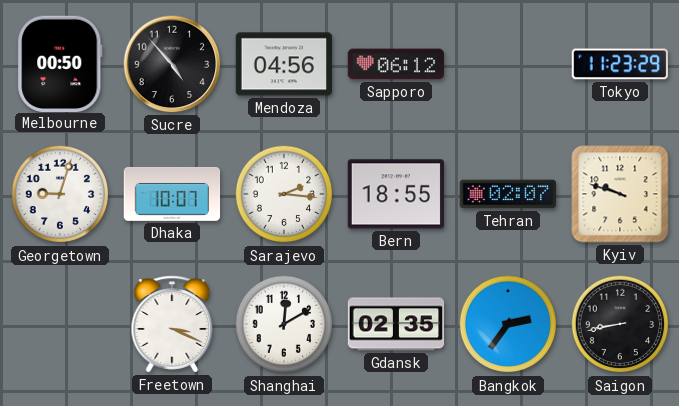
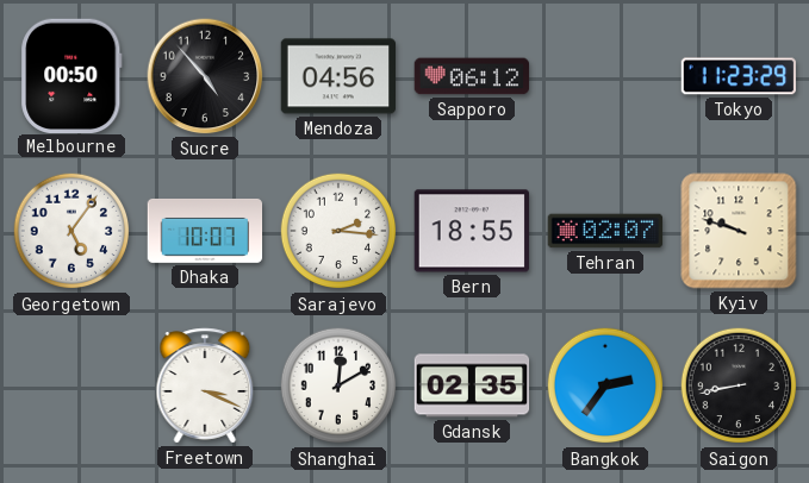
Georgetown: 9:03 -> 5:06
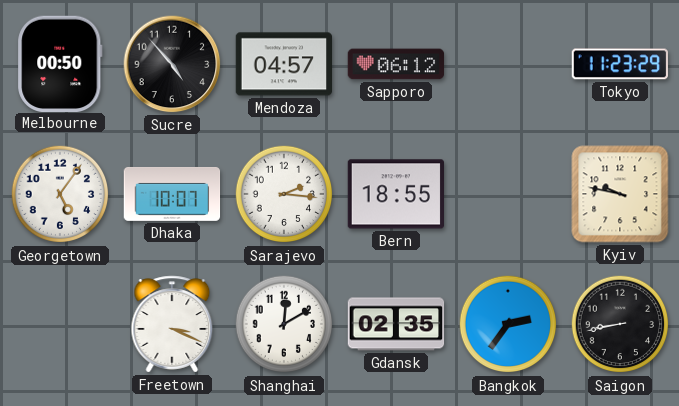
Mendoza: 04:56 -> 04:57
Tehran: 02:07 -> none
Kyiv: 9:48 -> 9:47
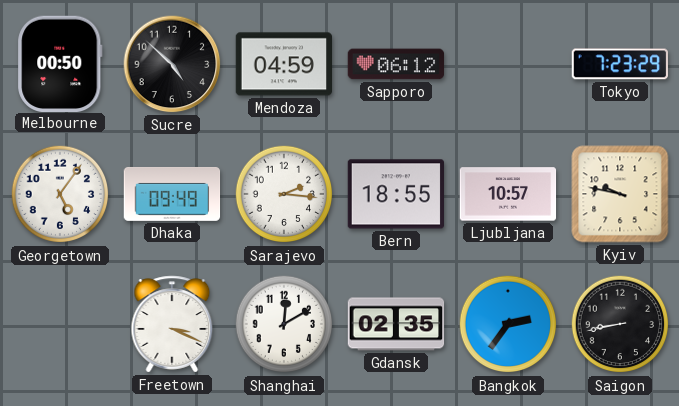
Sucre: 4:53 -> 4:52
Mendoza: 04:57 -> 04:59
Tokyo: 11:23 -> 7:23
Dhaka: 10:07 -> 09:49
Ljubljana: none -> 10:57
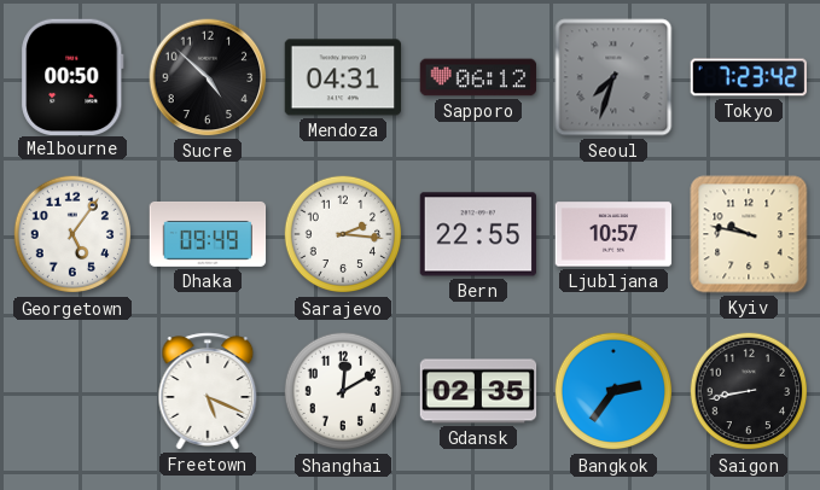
Mendoza: 04:59 -> 04:31
Seoul: none -> 7:33
Tokyo: 7:23:29 -> 7:23:42
Bern: 18:55 -> 22:55
Freetown: 3:19 -> 5:19
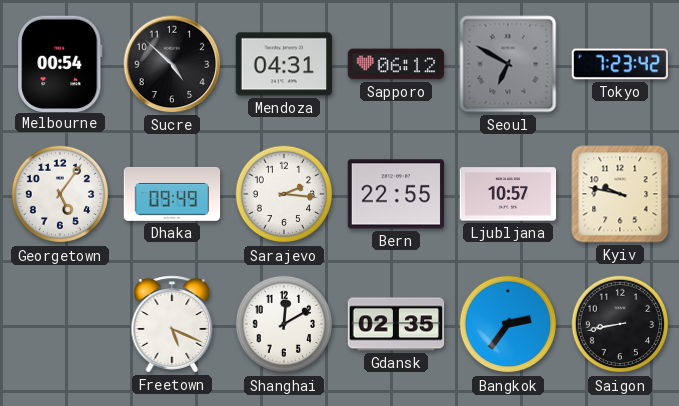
Melbourne: 00:50 -> 00:54
Seoul: 7:33 -> 6:50
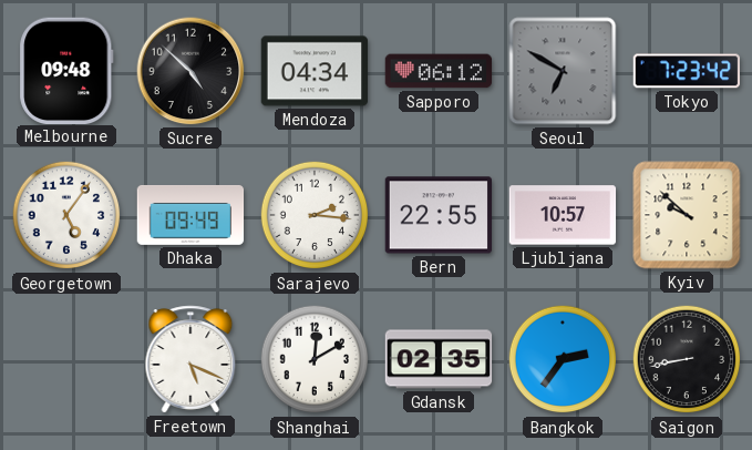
Melbourne: 00:54 -> 09:48
Mendoza: 04:31 -> 04:34
Kyiv: 9:47 -> 9:52
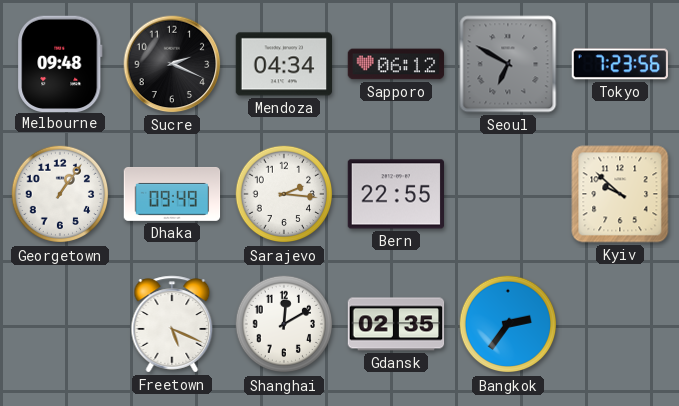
Sucre: 4:52 -> 2:19
Tokyo: 7:23:42 -> 7:23:56
Georgetown: 5:06 -> 1:06
Ljubljana: 10:57 -> none
Saigon: 8:43 -> none
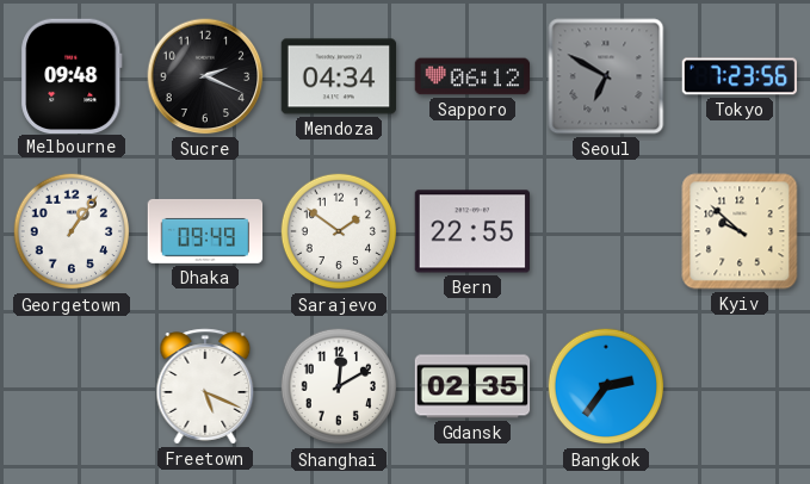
Sarajevo: 2:16 -> 1:51
